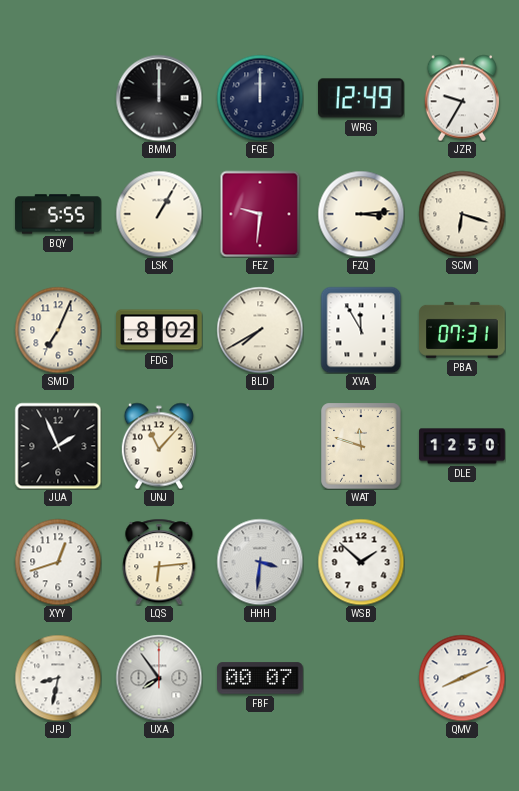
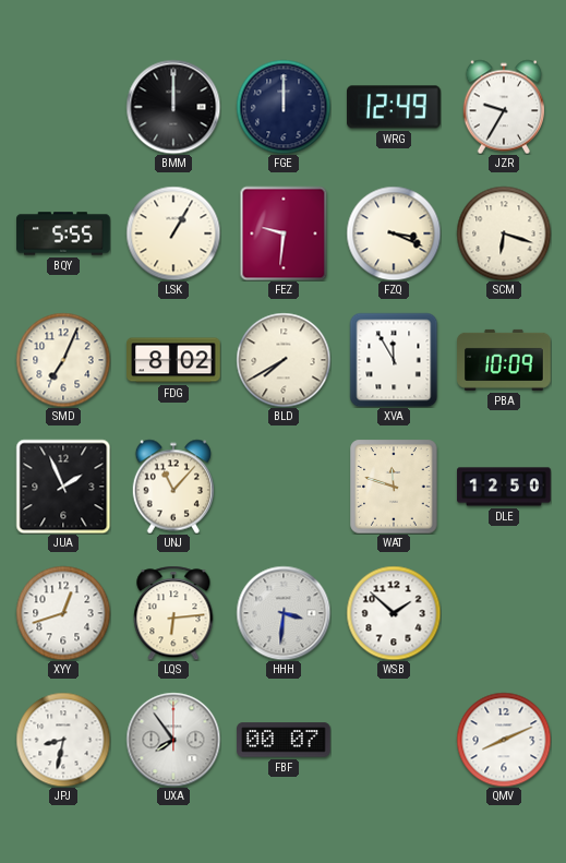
FZQ: 3:14 -> 3:19
PBA: 07:31 -> 10:09
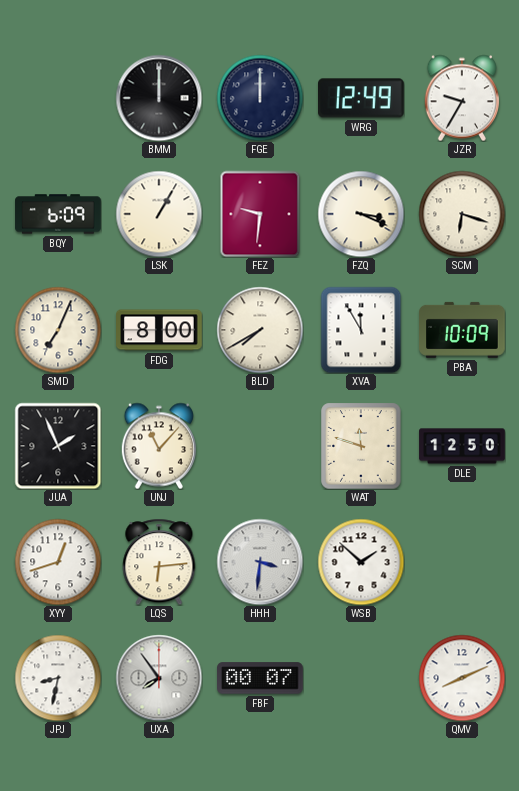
BQY: 5:55 -> 6:09
FDG: 8:02 -> 8:00
